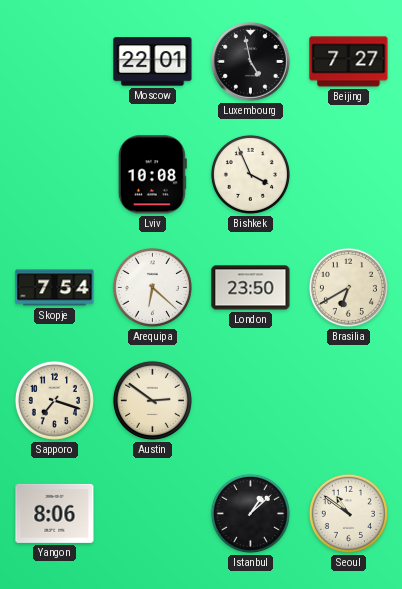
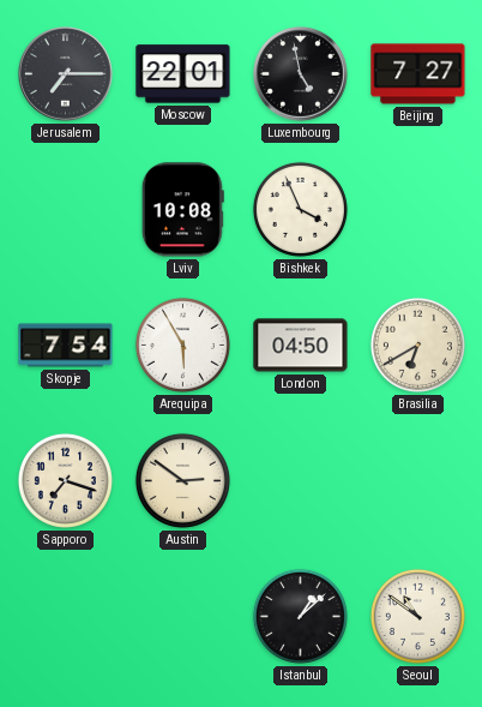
Jerusalem: none -> 7:15
Arequipa: 6:22 -> 5:55
London: 23:50 -> 04:50
Yangon: 8:06 -> none
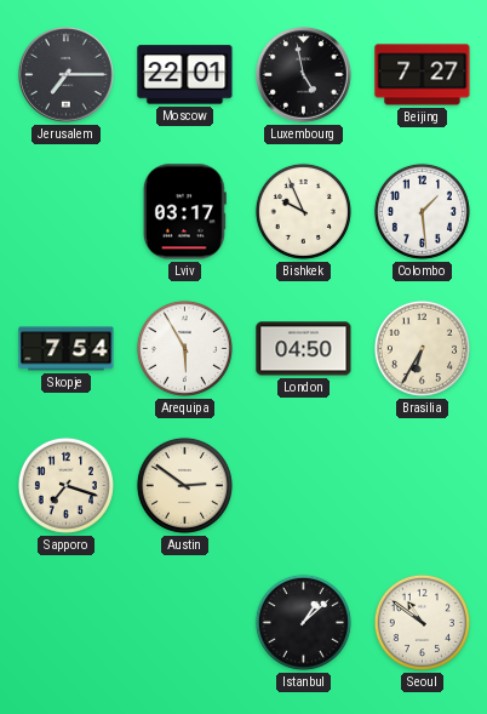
Lviv: 10:08 -> 03:17
Bishkek: 3:56 -> 9:56
Colombo: none -> 1:29
Brasilia: 6:40 -> 6:35
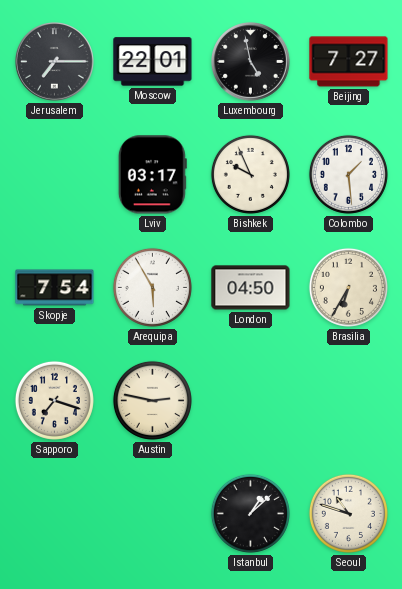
Austin: 2:51 -> 2:47
Seoul: 10:51 -> 10:48
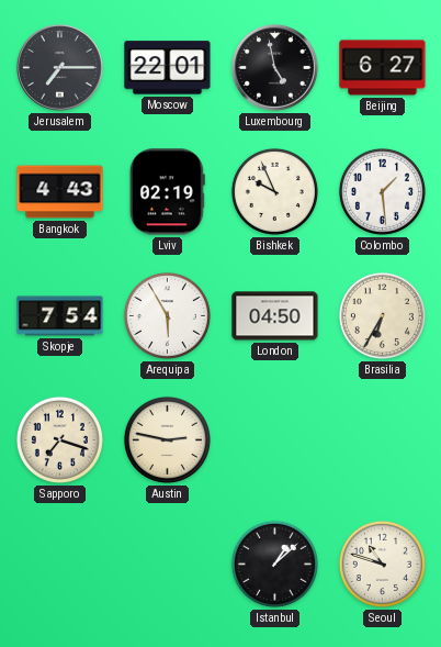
Beijing: 7:27 -> 6:27
Bangkok: none -> 4:43
Lviv: 03:17 -> 02:19
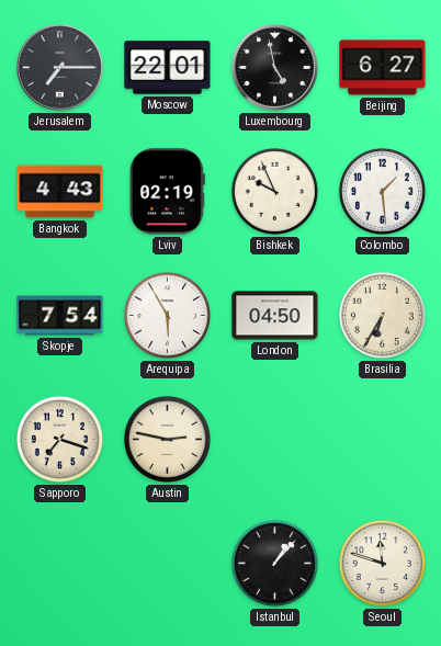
Istanbul: 1:08 -> 1:07
Seoul: 10:48 -> 11:48
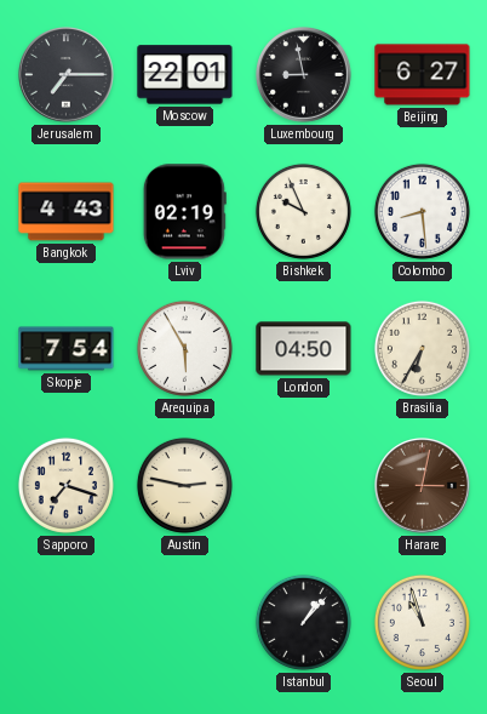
Luxembourg: 4:58 -> 8:58
Colombo: 1:29 -> 8:29
Harare: none -> 3:02
Seoul: 11:48 -> 10:57
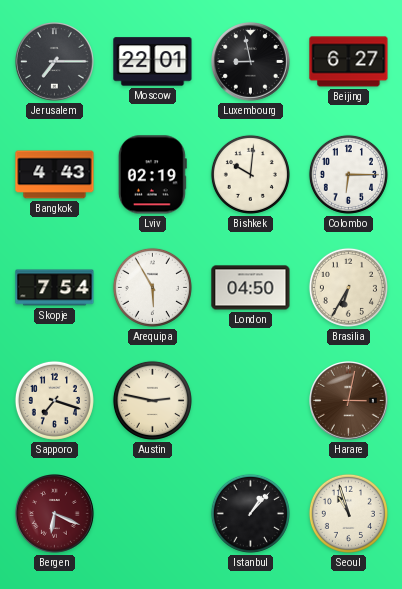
Bishkek: 9:56 -> 10:01
Colombo: 8:29 -> 6:15
Bergen: none -> 6:19
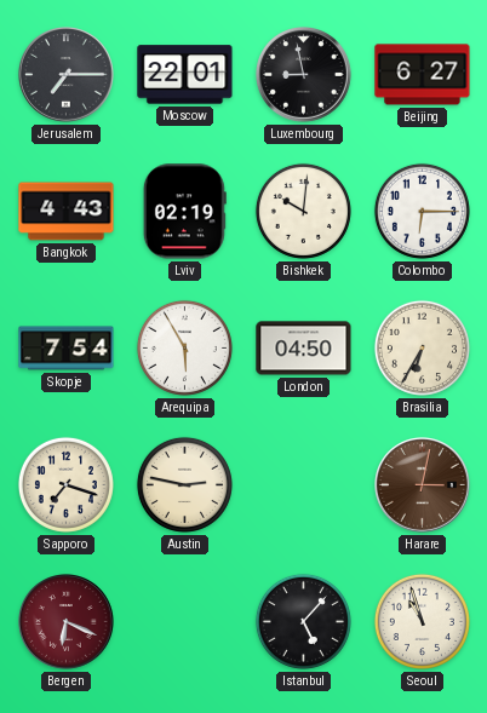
Istanbul: 1:07 -> 5:07
